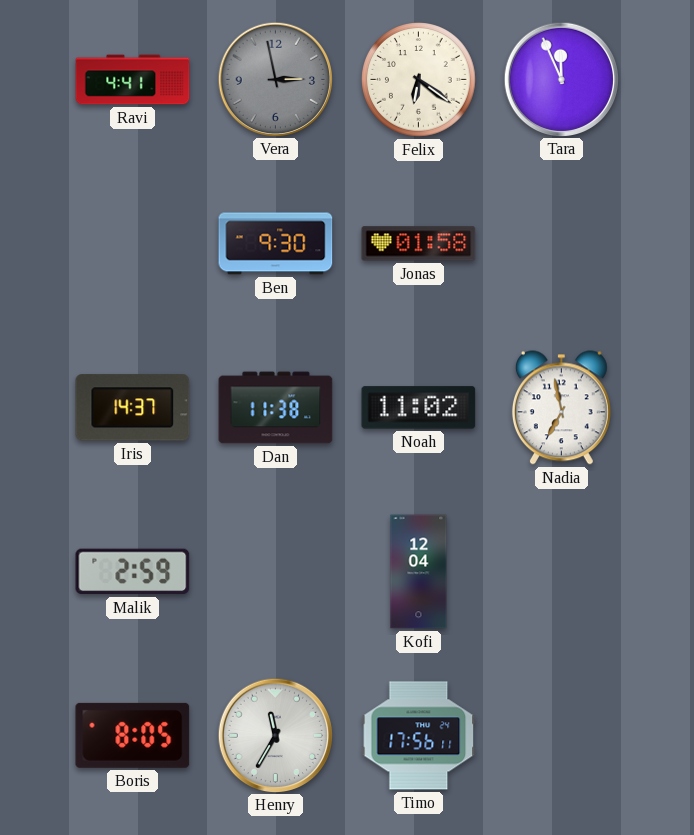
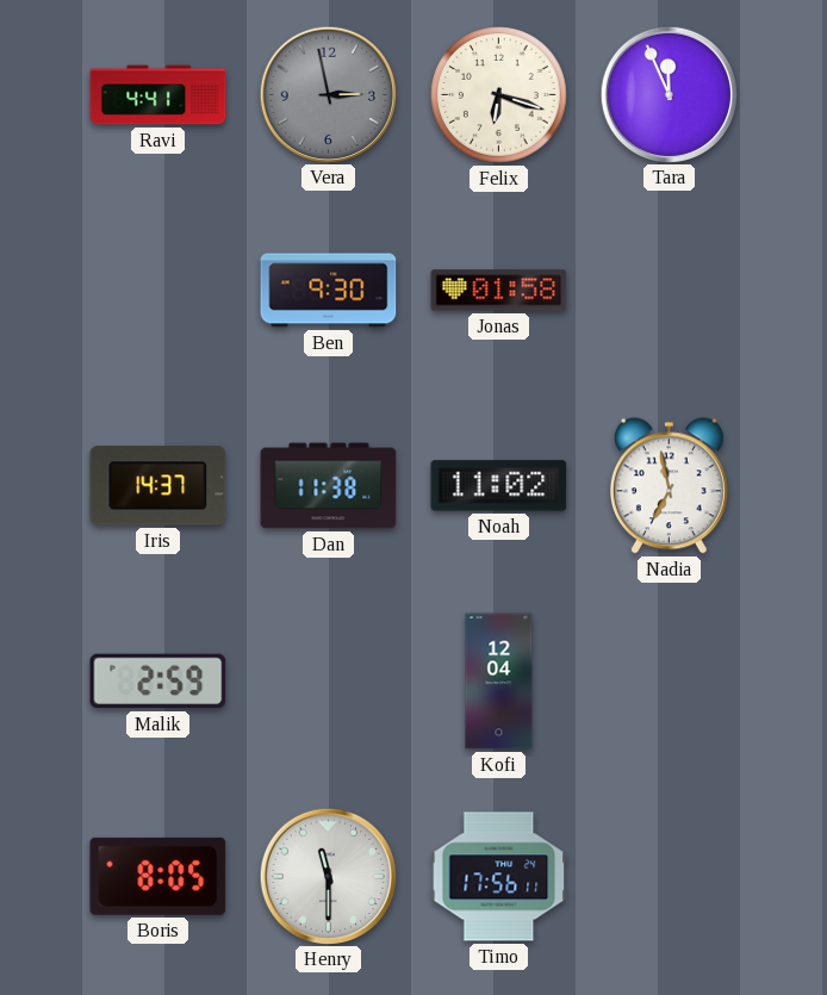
Felix: 6:21 -> 6:18
Henry: 11:35 -> 11:30
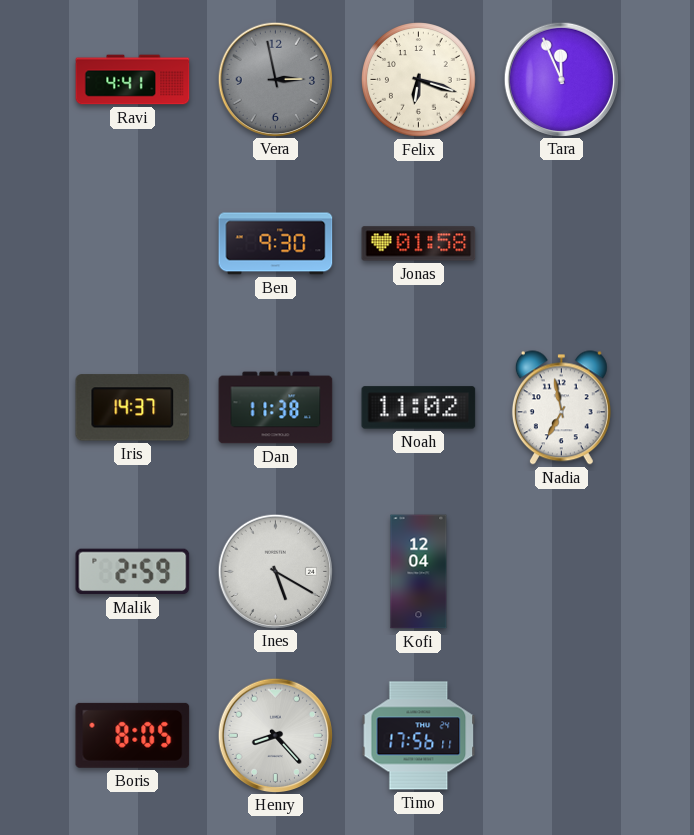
Ines: none -> 5:20
Henry: 11:30 -> 8:23
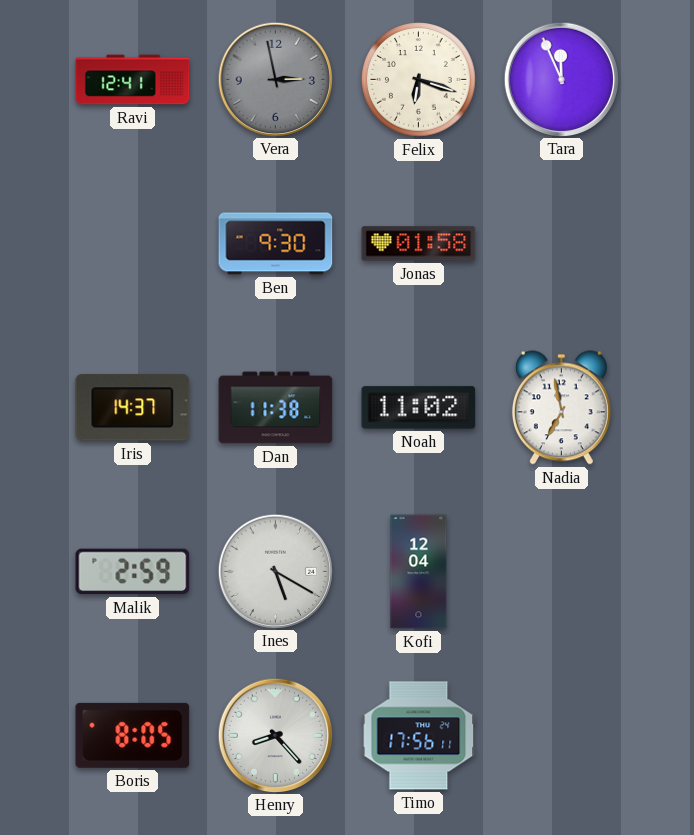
Ravi: 4:41 -> 12:41
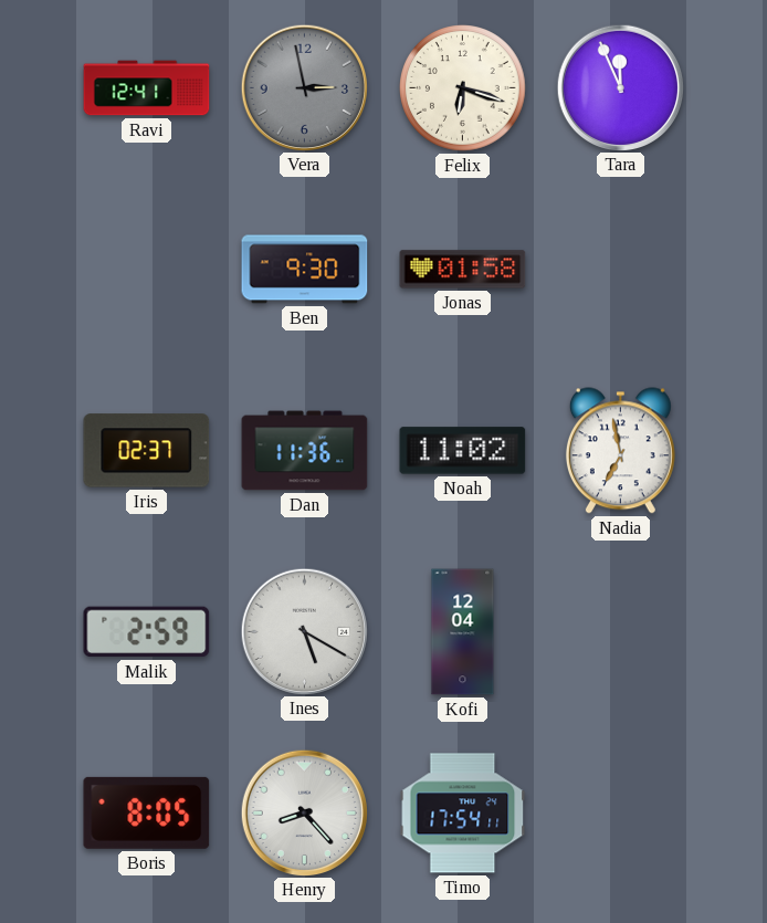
Iris: 14:37 -> 02:37
Dan: 11:38 -> 11:36
Timo: 17:56 -> 17:54
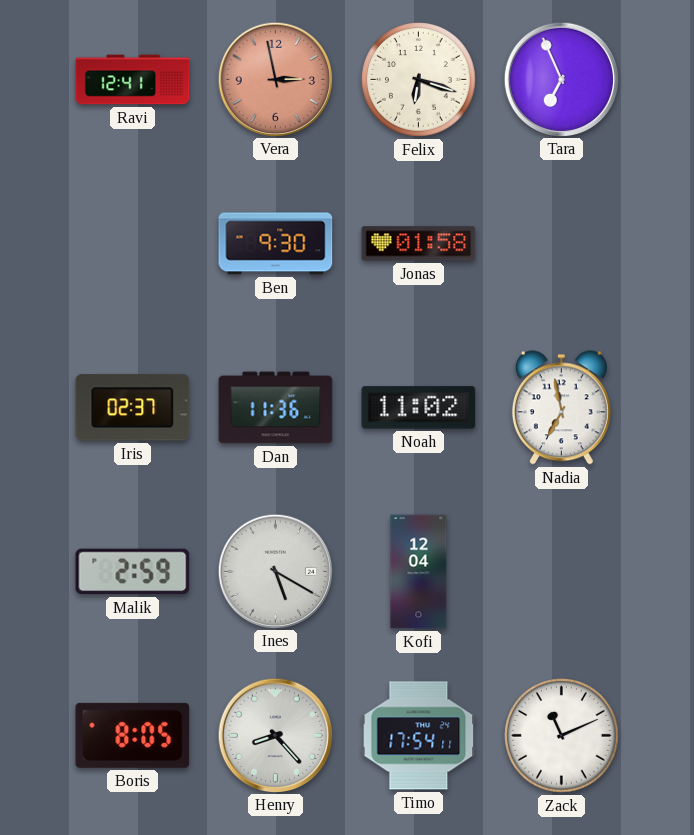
Vera dial: grey -> salmon
Tara: 11:56 -> 6:56
Zack: none -> 11:11
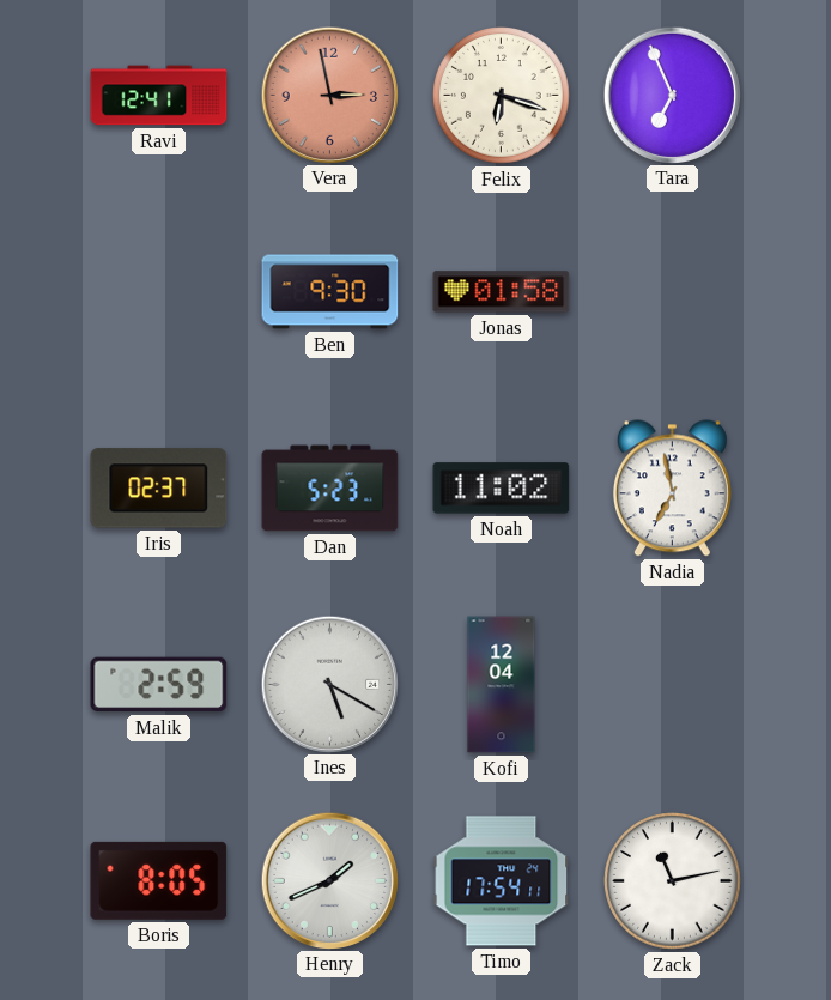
Dan: 11:36 -> 5:23
Henry: 8:23 -> 1:41
Zack: 11:11 -> 11:13
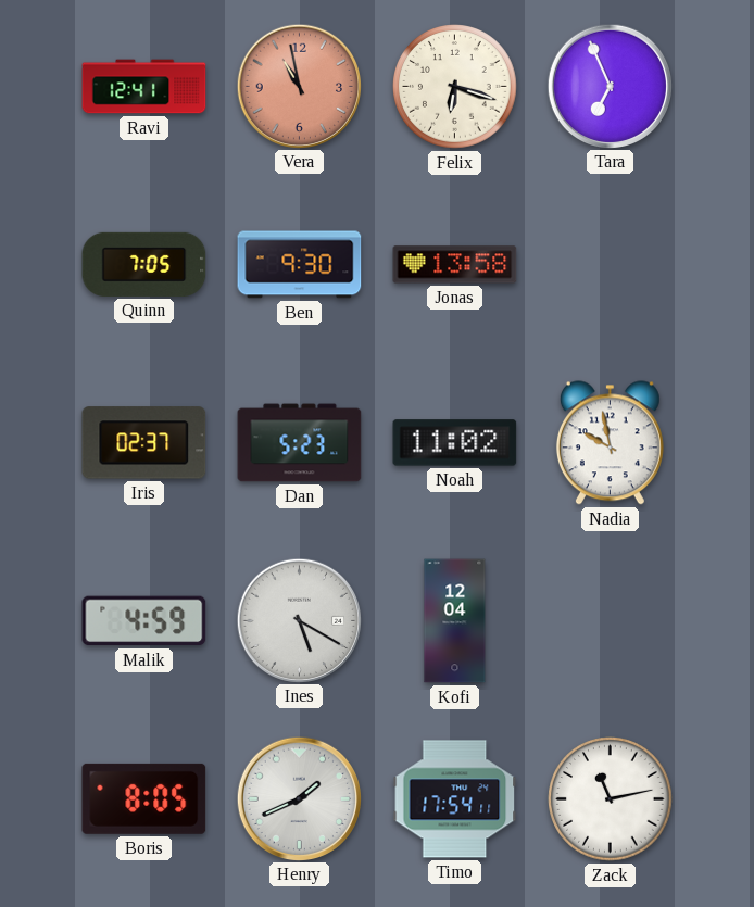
Vera: 2:58 -> 10:58
Quinn: none -> 7:05
Jonas: 01:58 -> 13:58
Nadia: 6:58 -> 9:58
Malik: 2:59 -> 4:59
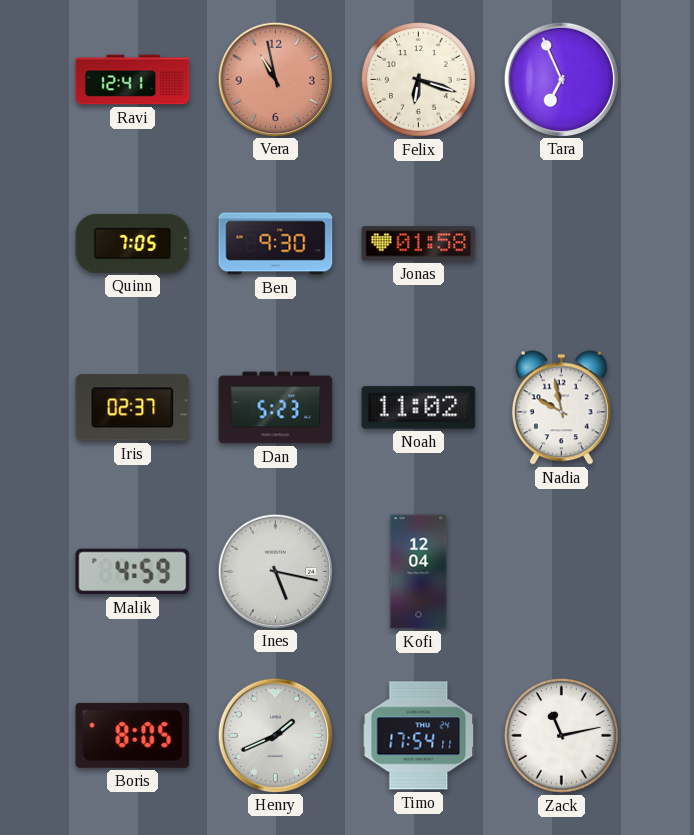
Jonas: 13:58 -> 01:58
Ines: 5:20 -> 5:17
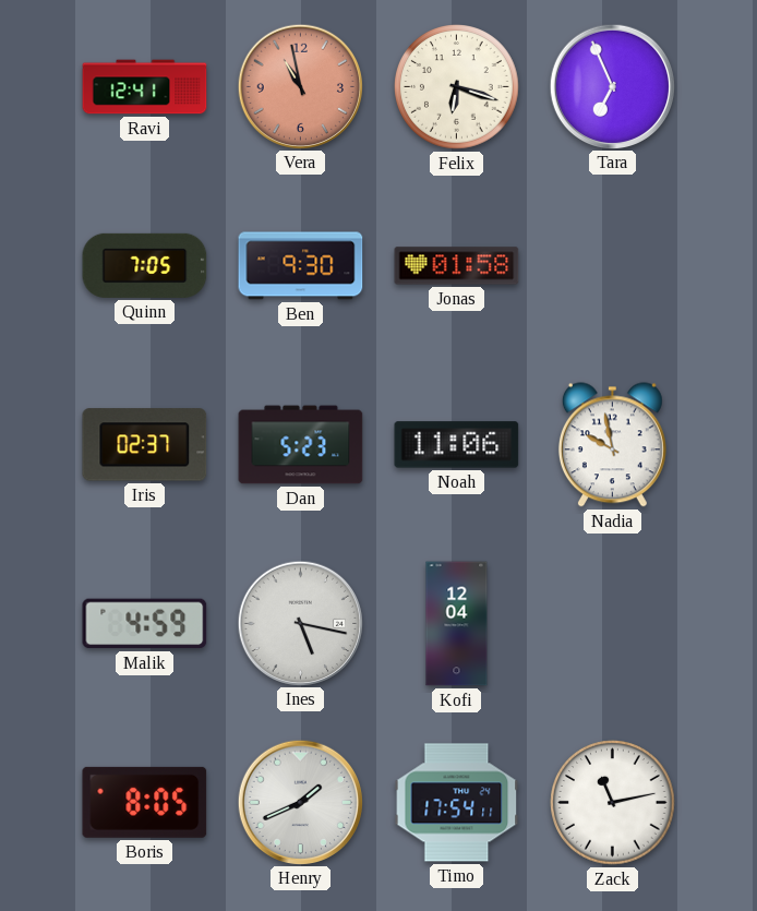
Noah: 11:02 -> 11:06
